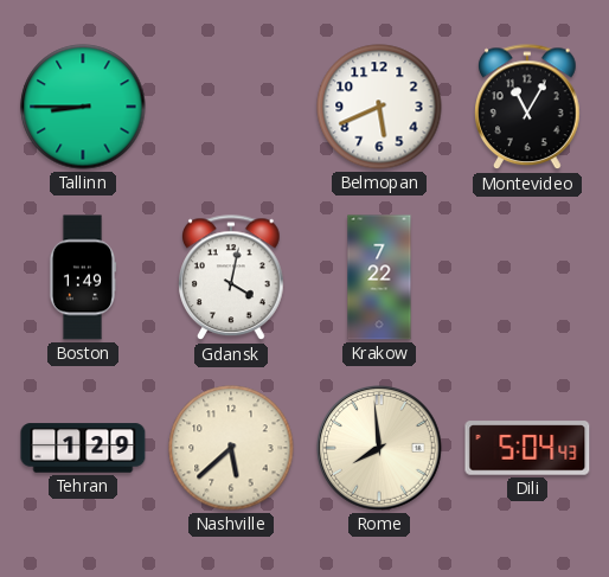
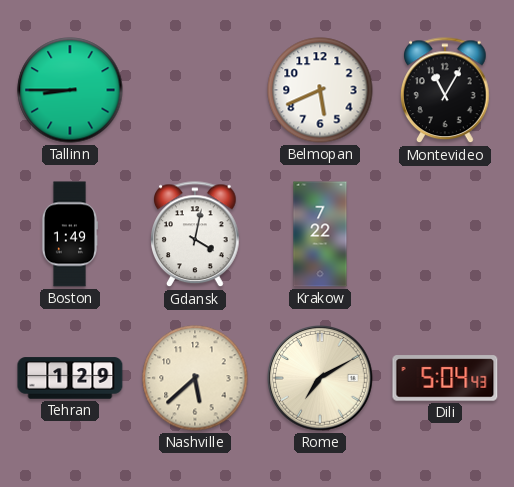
Rome: 7:59 -> 7:10
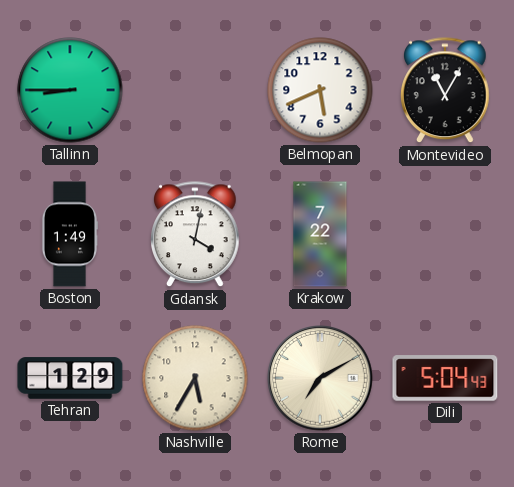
Nashville: 5:38 -> 5:35
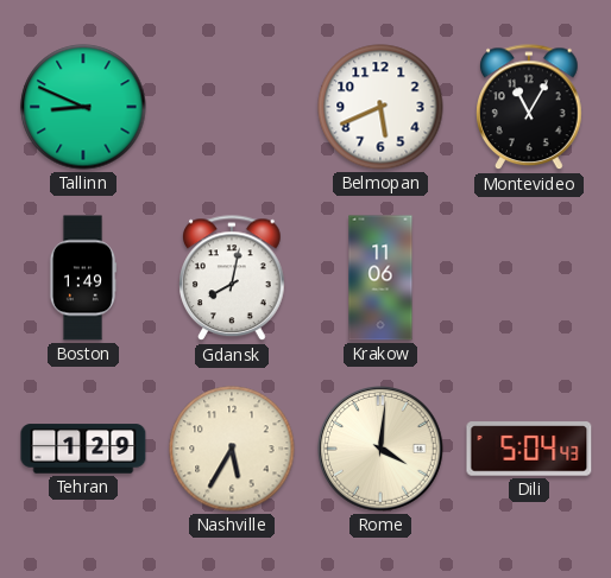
Tallinn: 8:45 -> 8:49
Gdansk: 4:02 -> 8:02
Krakow: 7:22 -> 11:06
Rome: 7:10 -> 4:01
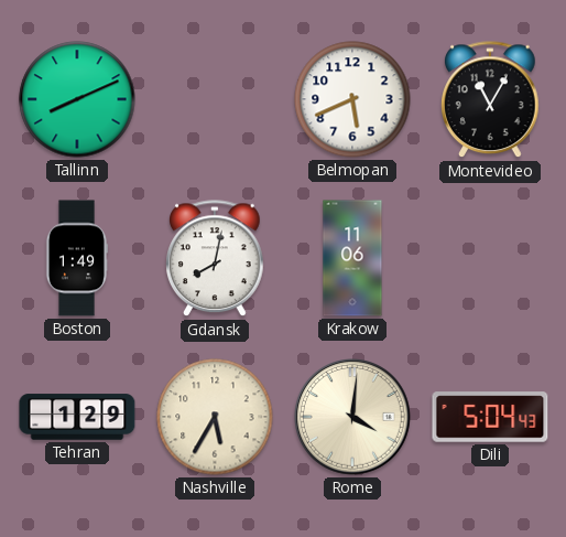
Tallinn: 8:49 -> 8:11
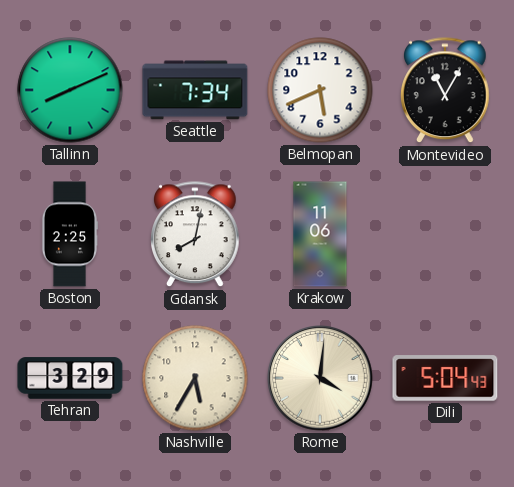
Seattle: none -> 7:34
Boston: 1:49 -> 2:25
Tehran: 1:29 -> 3:29
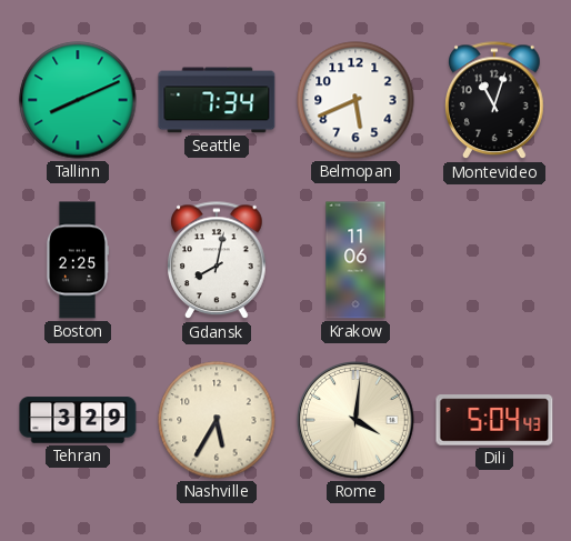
Montevideo: 11:05 -> 11:03
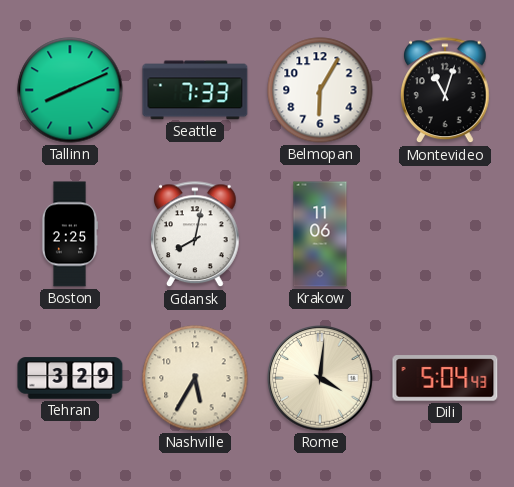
Seattle: 7:34 -> 7:33
Belmopan: 5:41 -> 6:05
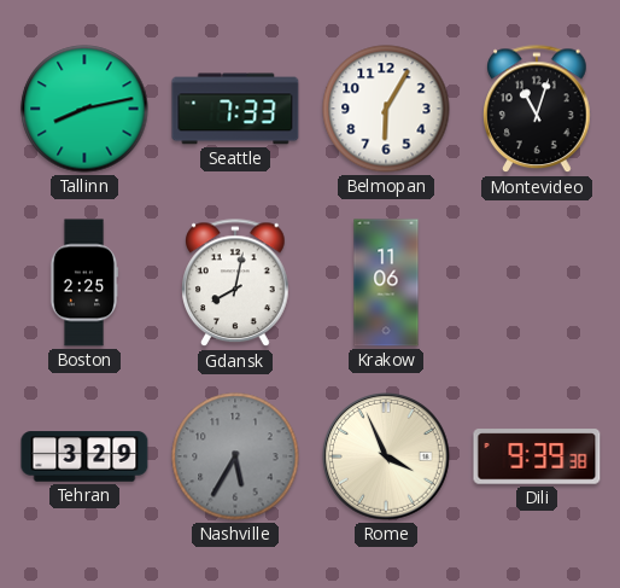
Tallinn: 8:11 -> 8:13
Nashville dial: cream -> grey
Rome: 4:01 -> 3:56
Dili: 5:04 -> 9:39
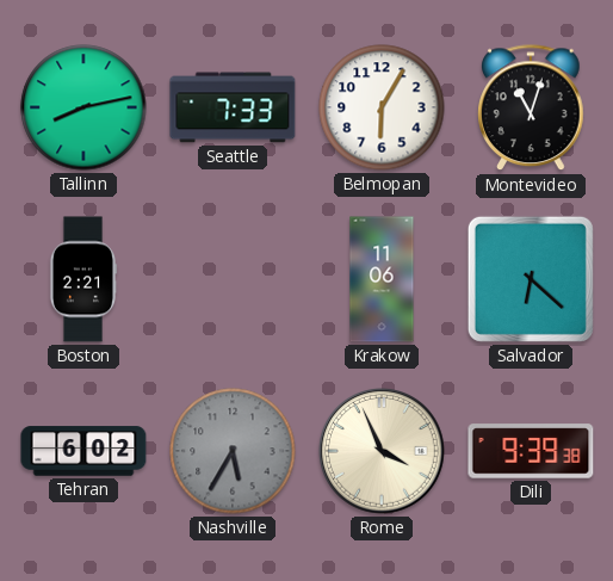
Boston: 2:25 -> 2:21
Gdansk: 8:02 -> none
Salvador: none -> 6:22
Tehran: 3:29 -> 6:02
